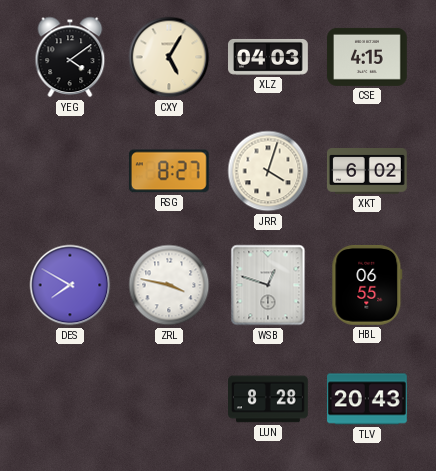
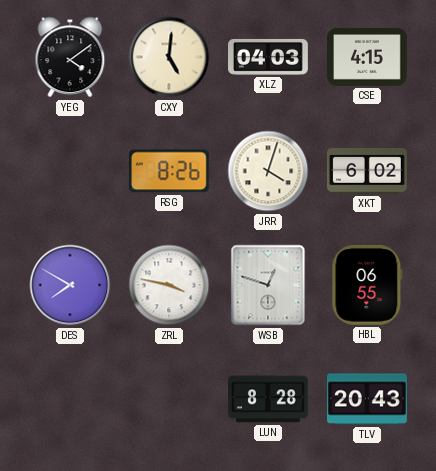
CXY: 5:05 -> 5:01
RSG: 8:27 -> 8:26
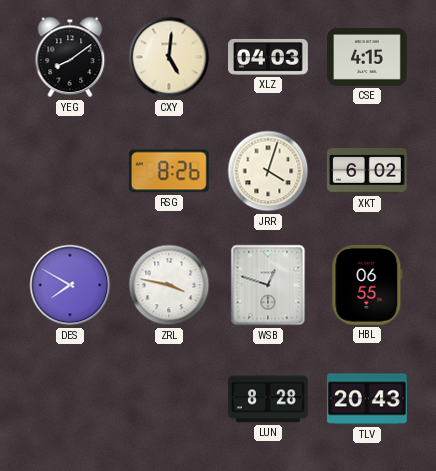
YEG: 4:09 -> 8:09
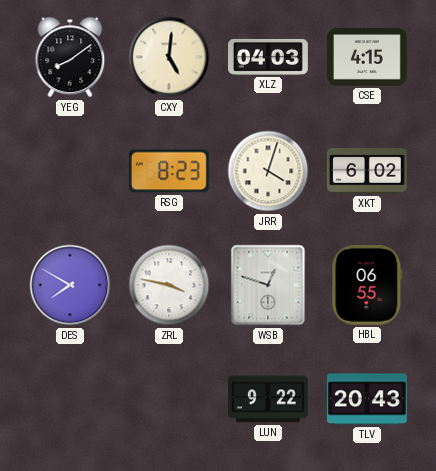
RSG: 8:26 -> 8:23
LUN: 8:28 -> 9:22
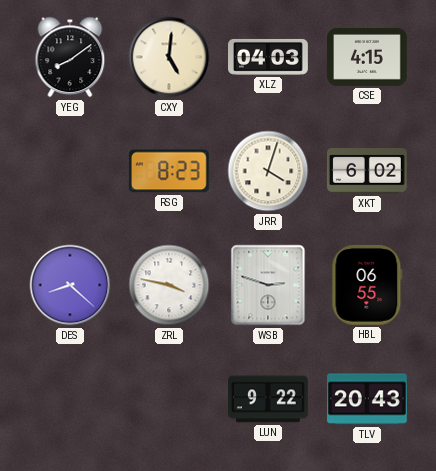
DES: 7:50 -> 8:22
WSB: 12:48 -> 2:48
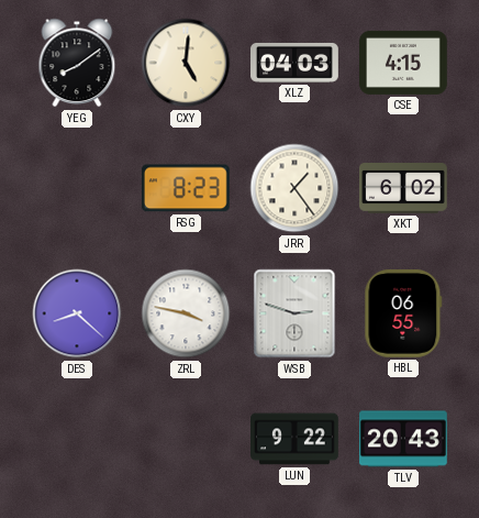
JRR: 4:03 -> 1:24
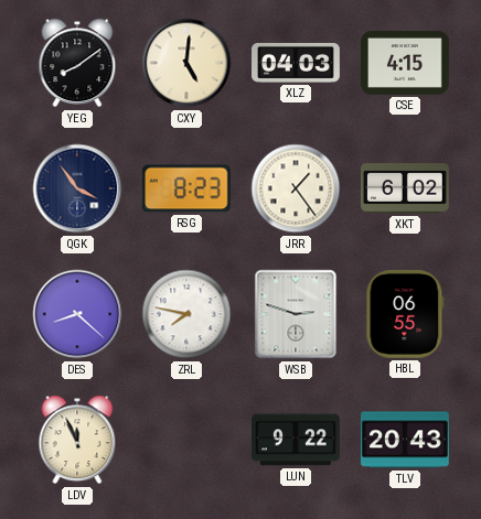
QGK: none -> 3:54
ZRL: 3:47 -> 7:47
LDV: none -> 11:56
